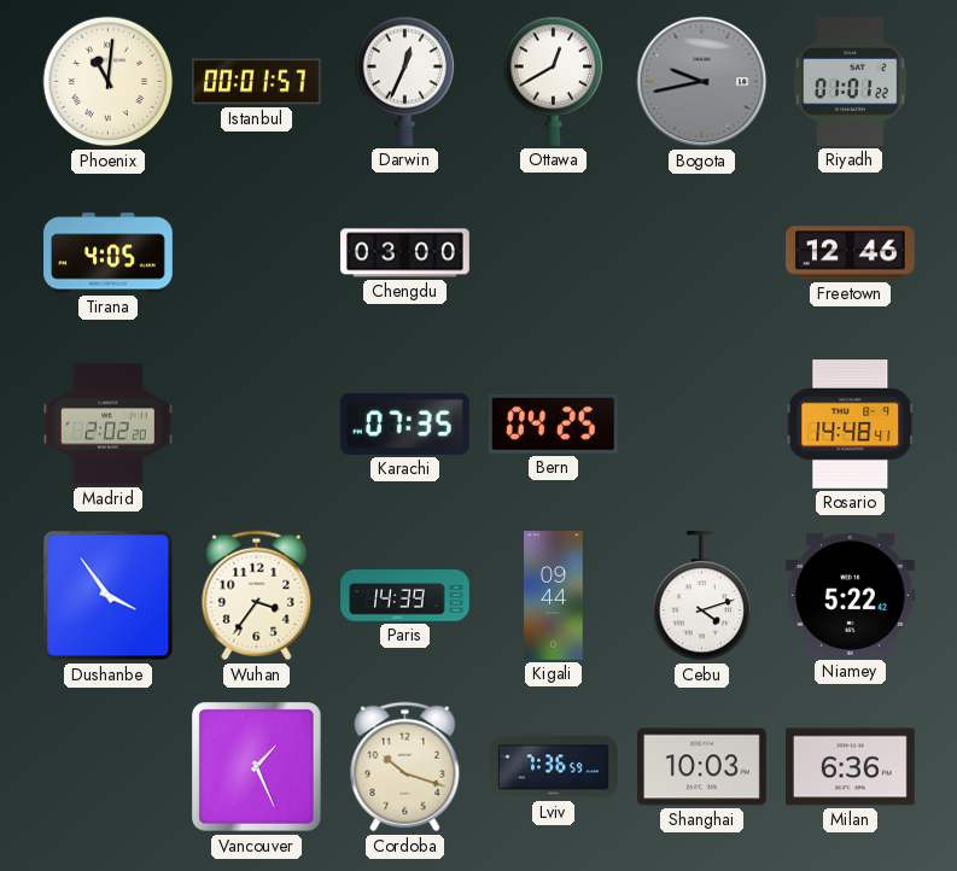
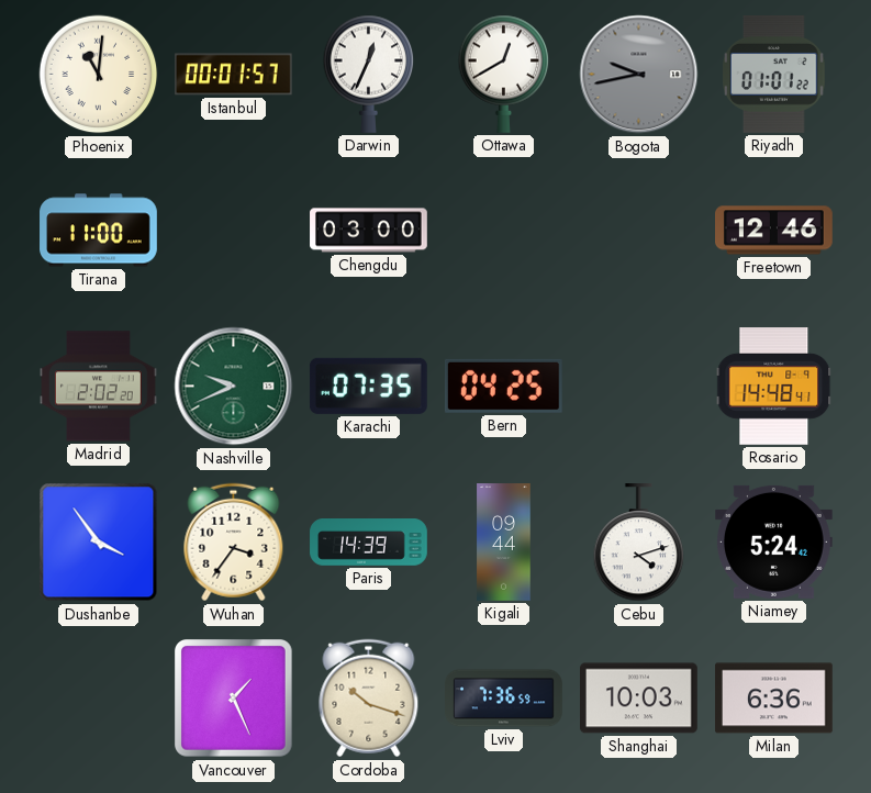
Tirana: 4:05 -> 11:00
Nashville: none -> 9:41
Niamey: 5:22 -> 5:24
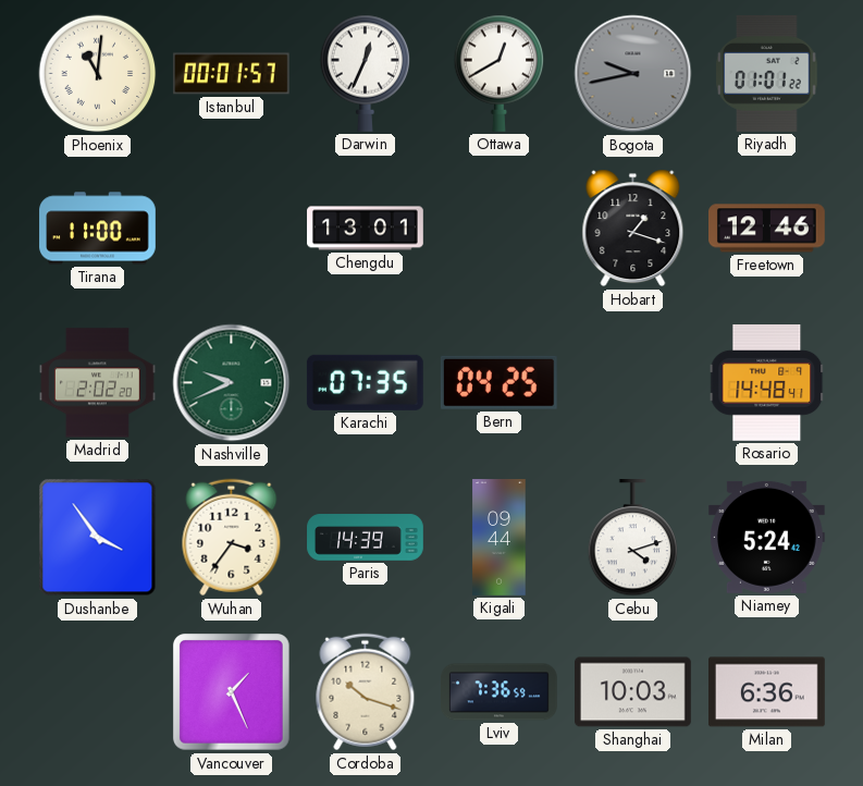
Chengdu: 03:00 -> 13:01
Hobart: none -> 1:18
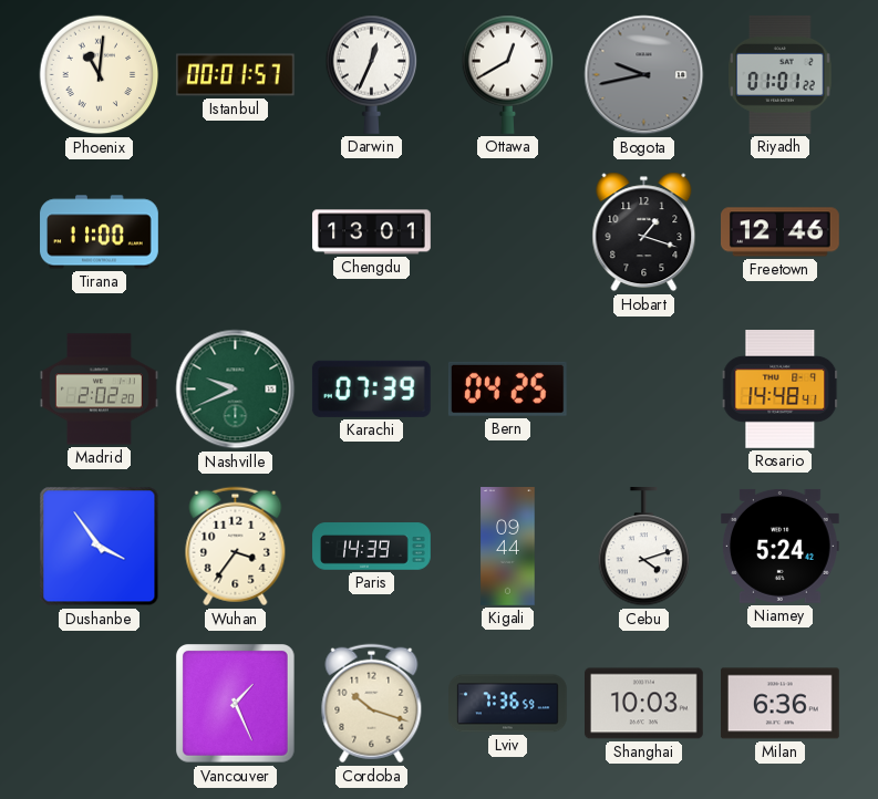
Karachi: 07:35 -> 07:39
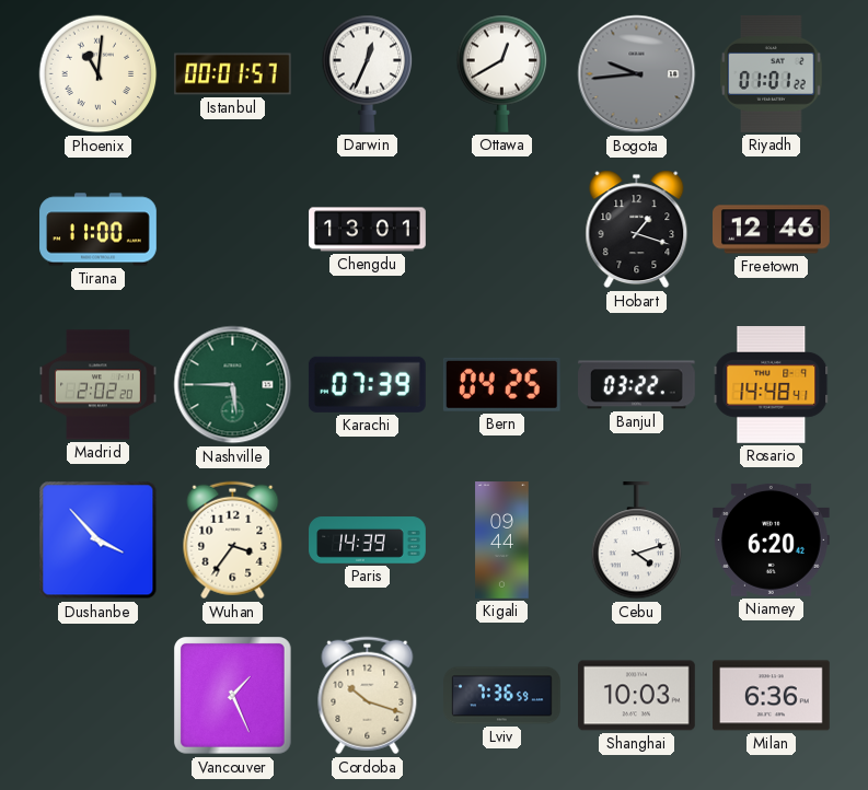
Bogota: 9:43 -> 9:44
Nashville: 9:41 -> 5:45
Banjul: none -> 03:22
Dushanbe: 3:54 -> 3:53
Niamey: 5:24 -> 6:20
